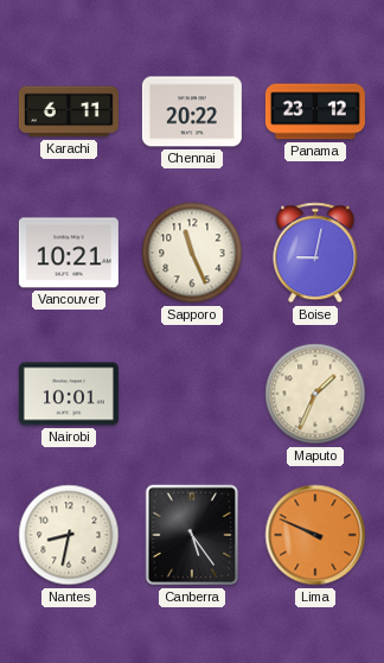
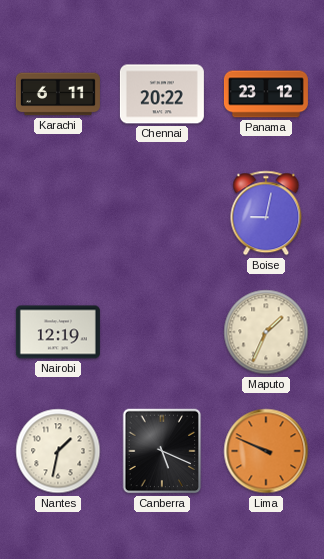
Vancouver: 10:21 -> none
Sapporo: 11:26 -> none
Nairobi: 10:01 -> 12:19
Nantes: 8:32 -> 1:32
Canberra: 5:24 -> 5:19
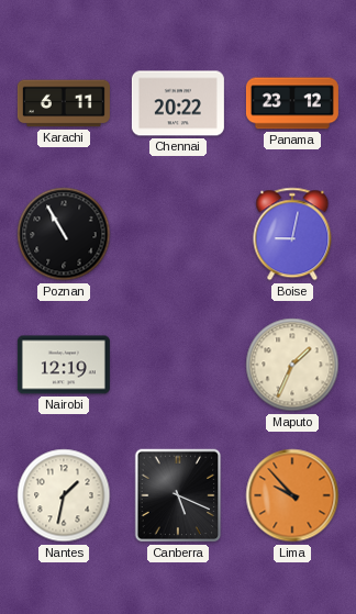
Poznan: none -> 10:55
Lima: 9:49 -> 9:53
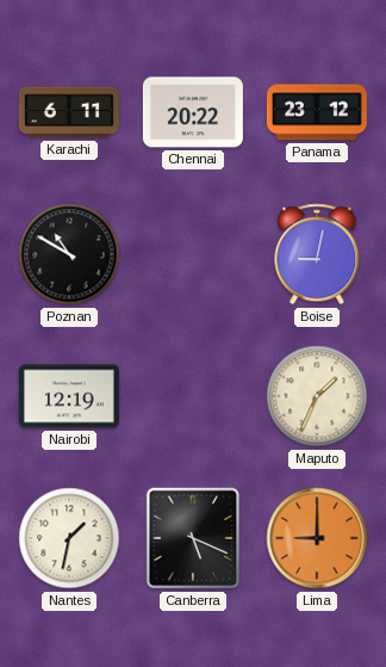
Poznan: 10:55 -> 10:50
Lima: 9:53 -> 9:00
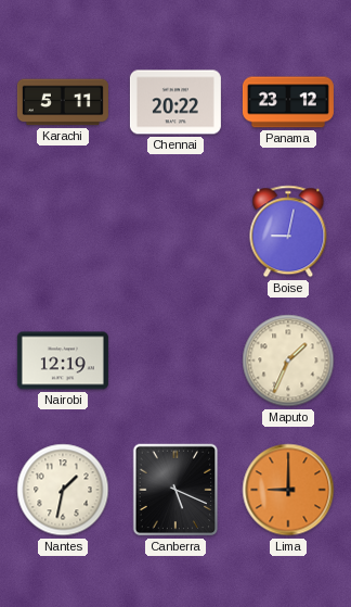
Karachi: 6:11 -> 5:11
Poznan: 10:50 -> none
